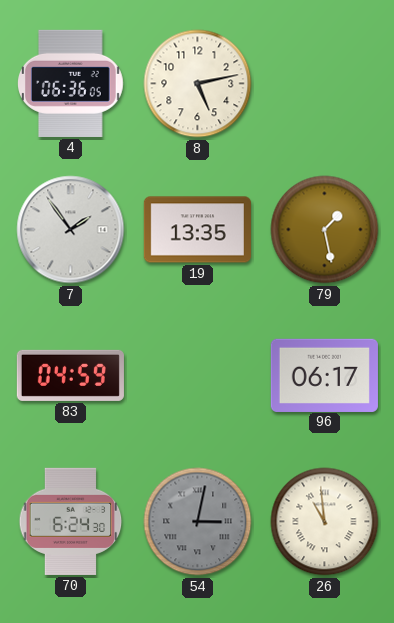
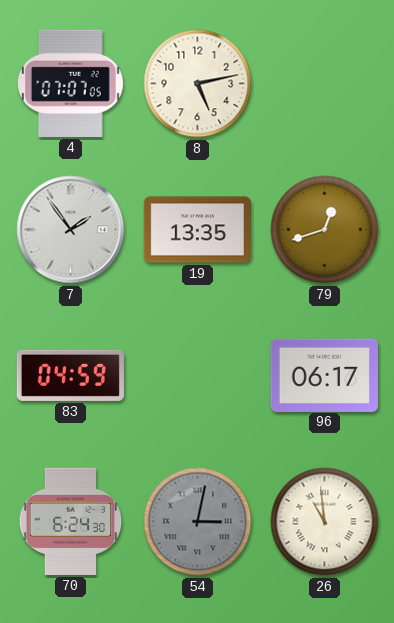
4: 06:36 -> 07:07
79: 1:28 -> 12:42
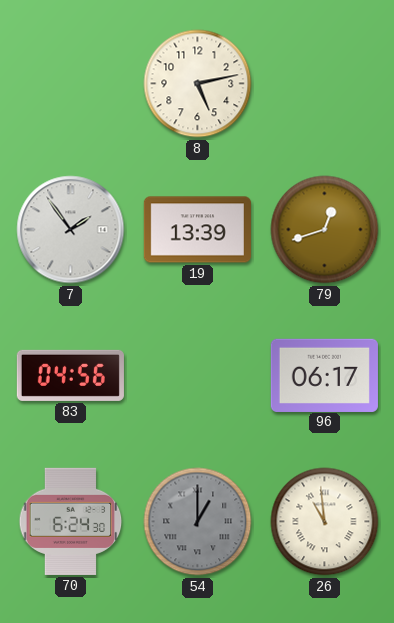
4: 07:07 -> none
19: 13:35 -> 13:39
83: 04:59 -> 04:56
54: 3:02 -> 1:00
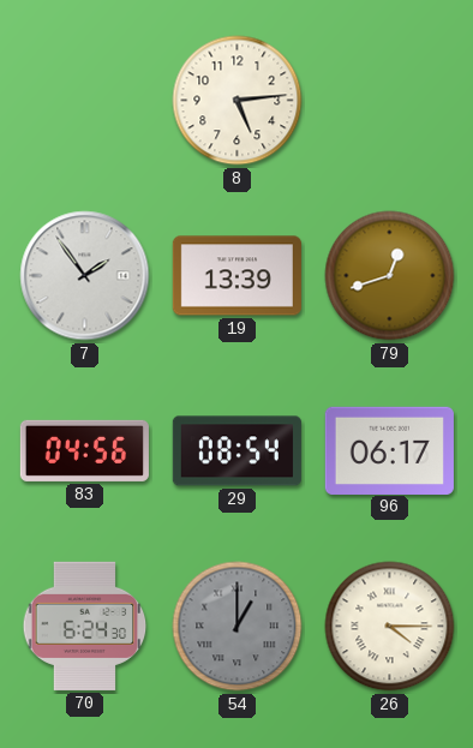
8: 5:13 -> 5:14
29: none -> 08:54
26: 10:59 -> 4:15
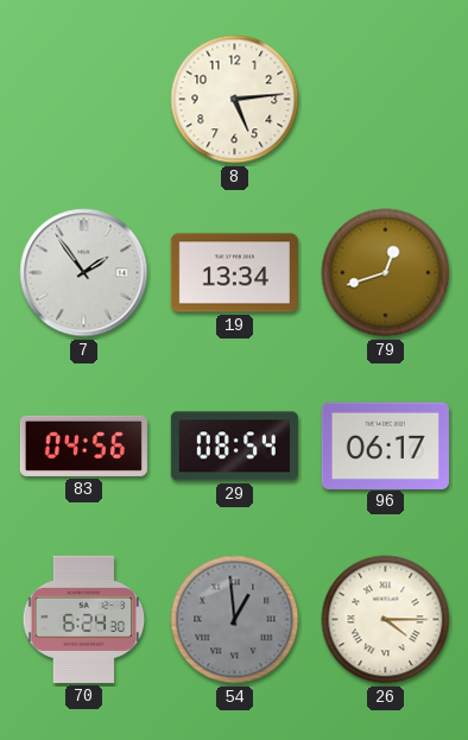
19: 13:39 -> 13:34
54: 1:00 -> 12:59
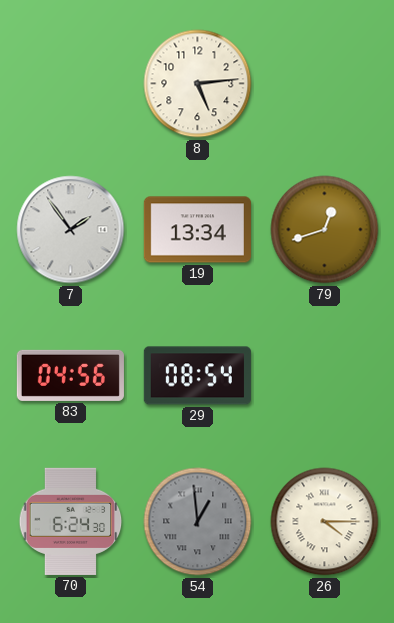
96: 06:17 -> none
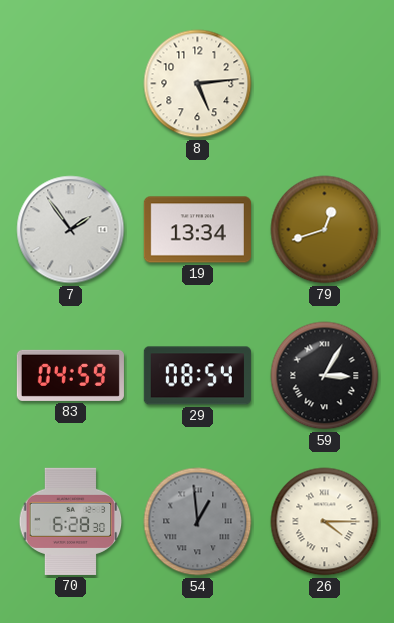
83: 04:56 -> 04:59
59: none -> 3:05
70: 6:24 -> 6:28
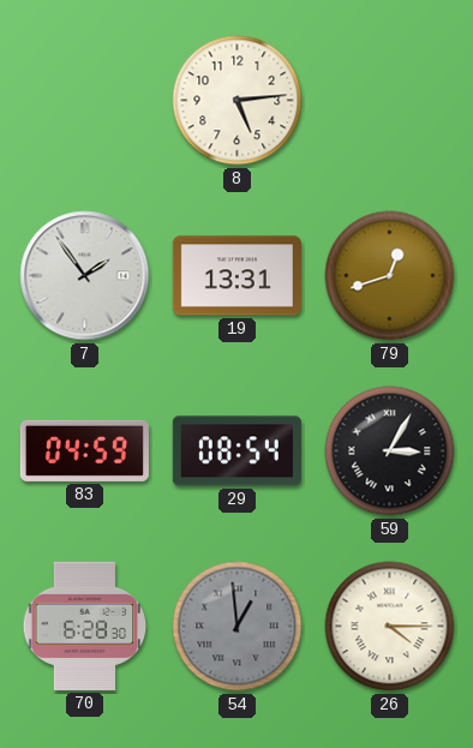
19: 13:34 -> 13:31
